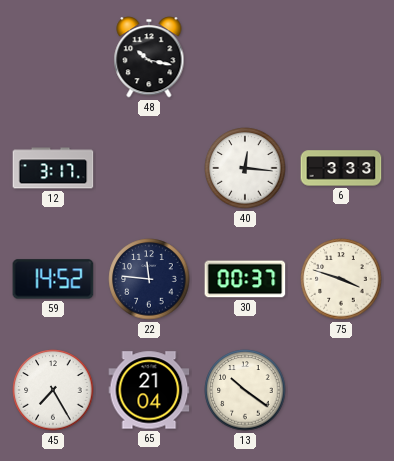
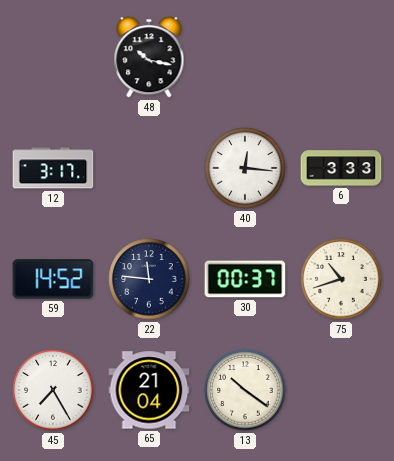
75: 3:48 -> 10:42
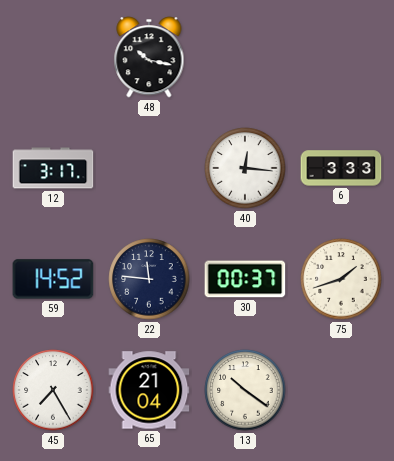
75: 10:42 -> 1:42
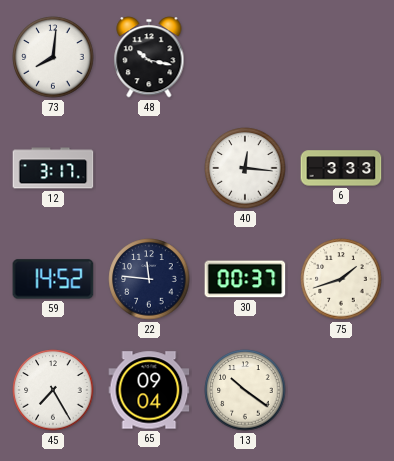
73: none -> 8:01
65: 21:04 -> 09:04
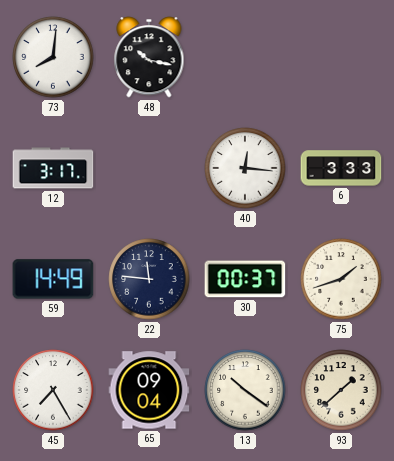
59: 14:52 -> 14:49
93: none -> 1:38
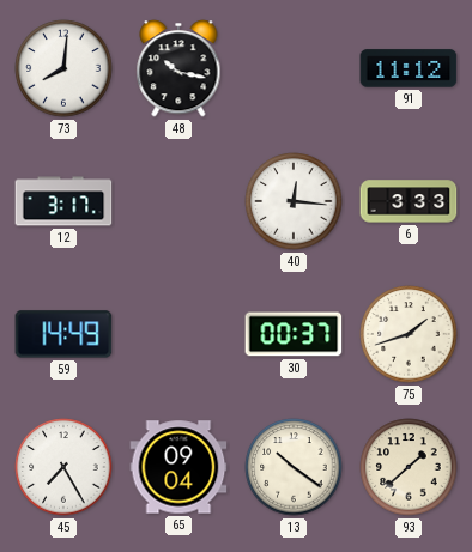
91: none -> 11:12
22: 11:46 -> none
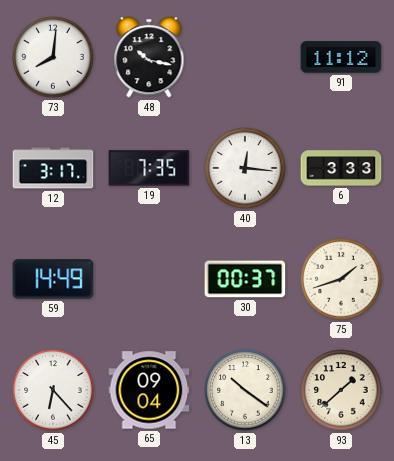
19: none -> 7:35
45: 7:25 -> 6:23
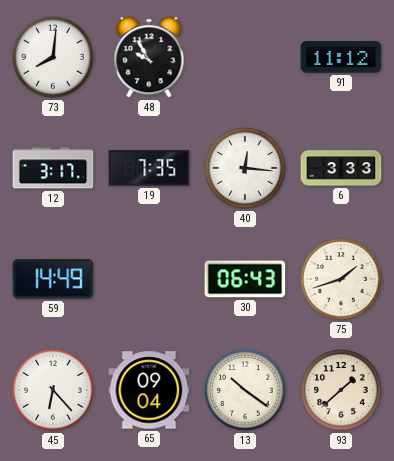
48: 10:17 -> 9:55
30: 00:37 -> 06:43
